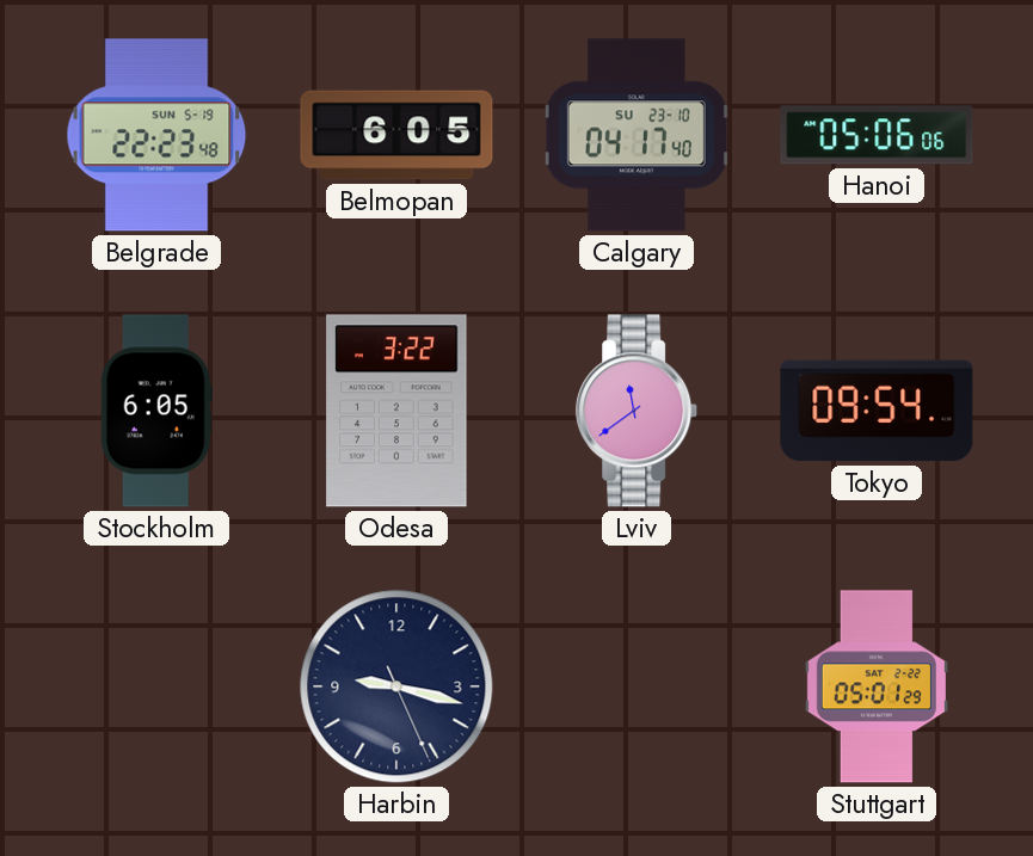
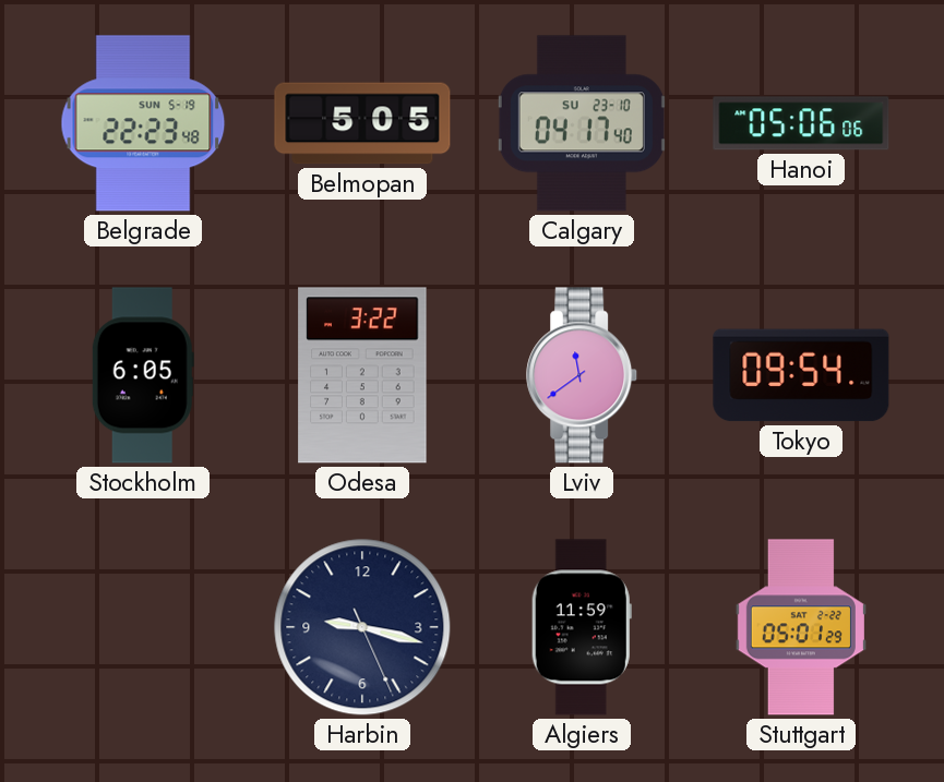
Belmopan: 6:05 -> 5:05
Algiers: none -> 11:59
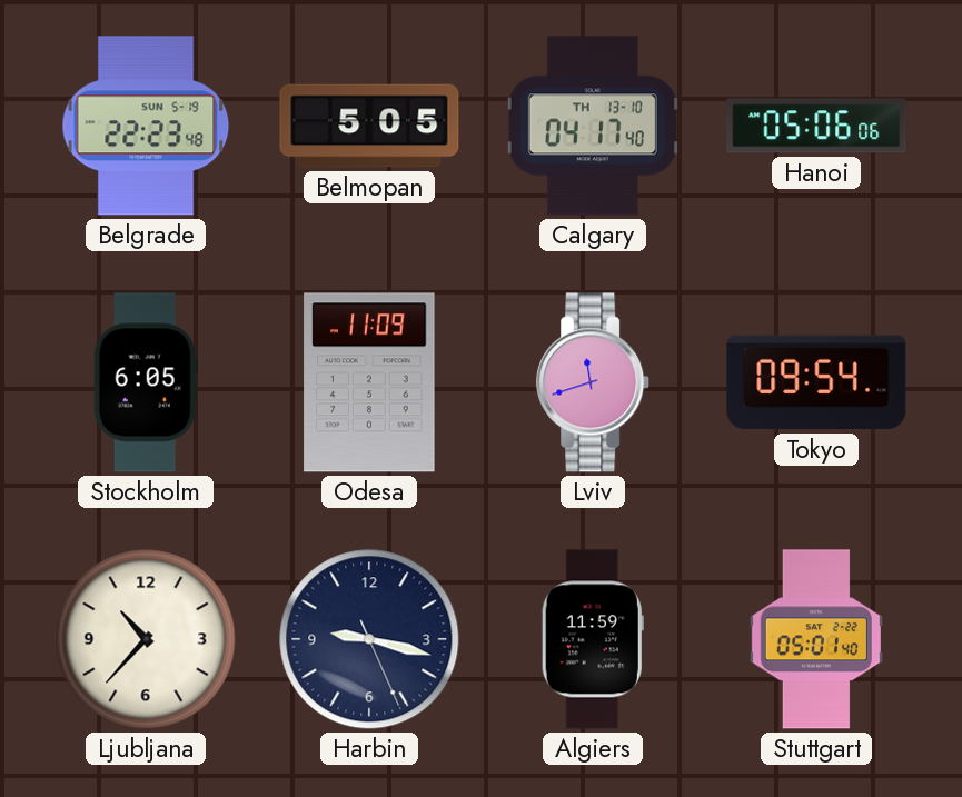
Calgary date: SU 23-10 -> TH 13-10
Odesa: 3:22 -> 11:09
Lviv: 11:39 -> 11:42
Ljubljana: none -> 10:37
Stuttgart: 05:01:29 -> 05:01:40
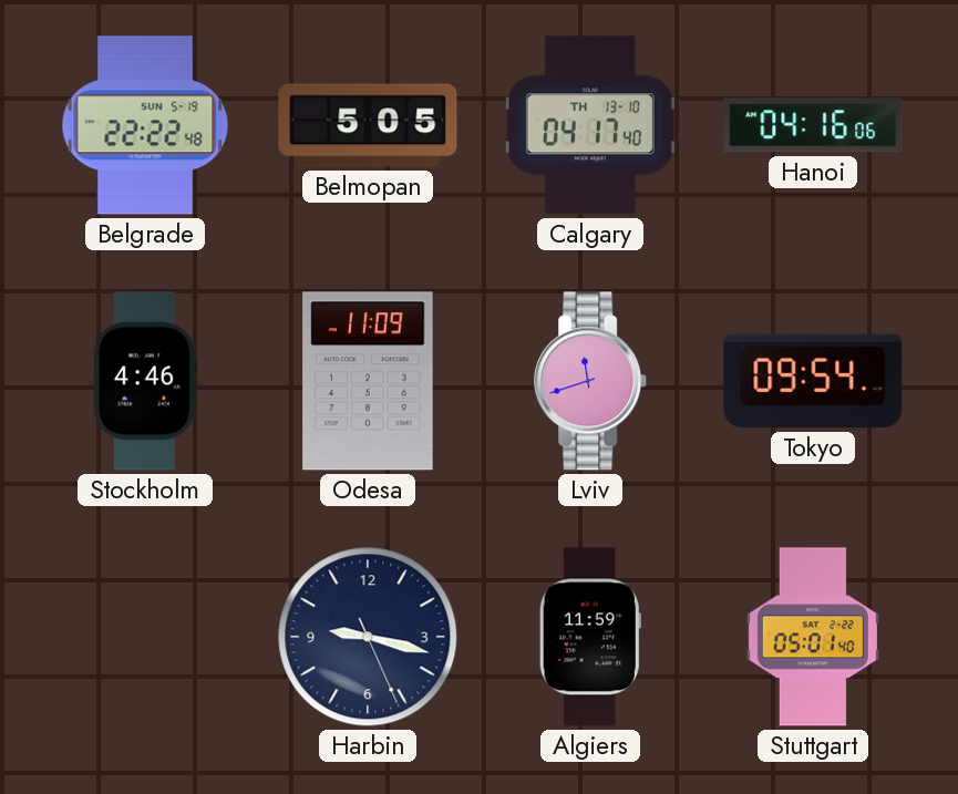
Belgrade: 22:23 -> 22:22
Hanoi: 05:06 -> 04:16
Stockholm: 6:05 -> 4:46
Ljubljana: 10:37 -> none
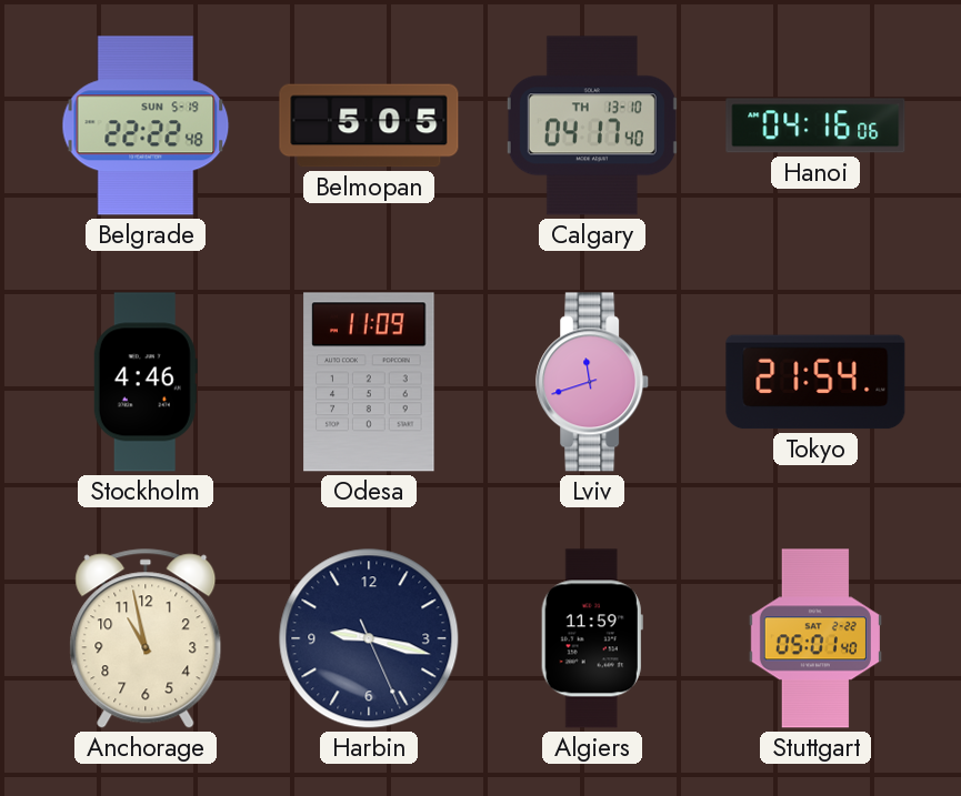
Tokyo: 09:54 -> 21:54
Anchorage: none -> 10:58
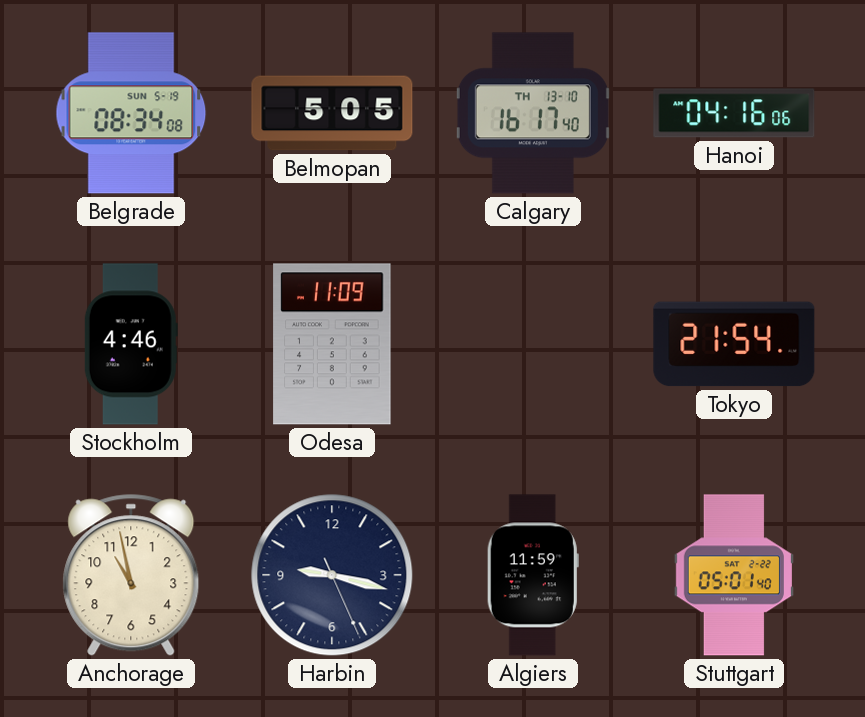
Belgrade: 22:22 -> 08:34
Calgary: 04:17 -> 16:17
Lviv: 11:42 -> none
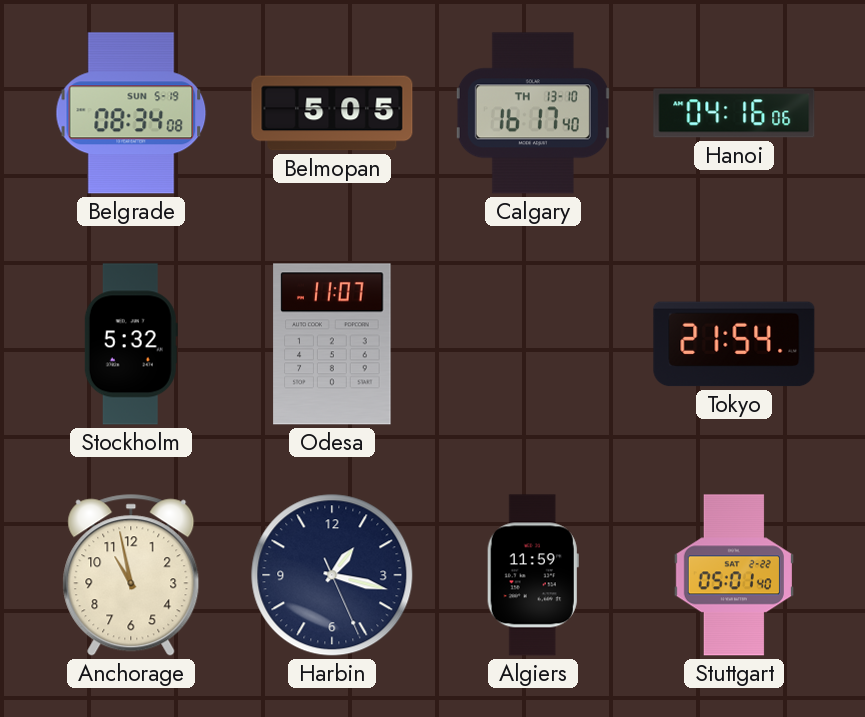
Stockholm: 4:46 -> 5:32
Odesa: 11:09 -> 11:07
Harbin: 9:17 -> 1:17
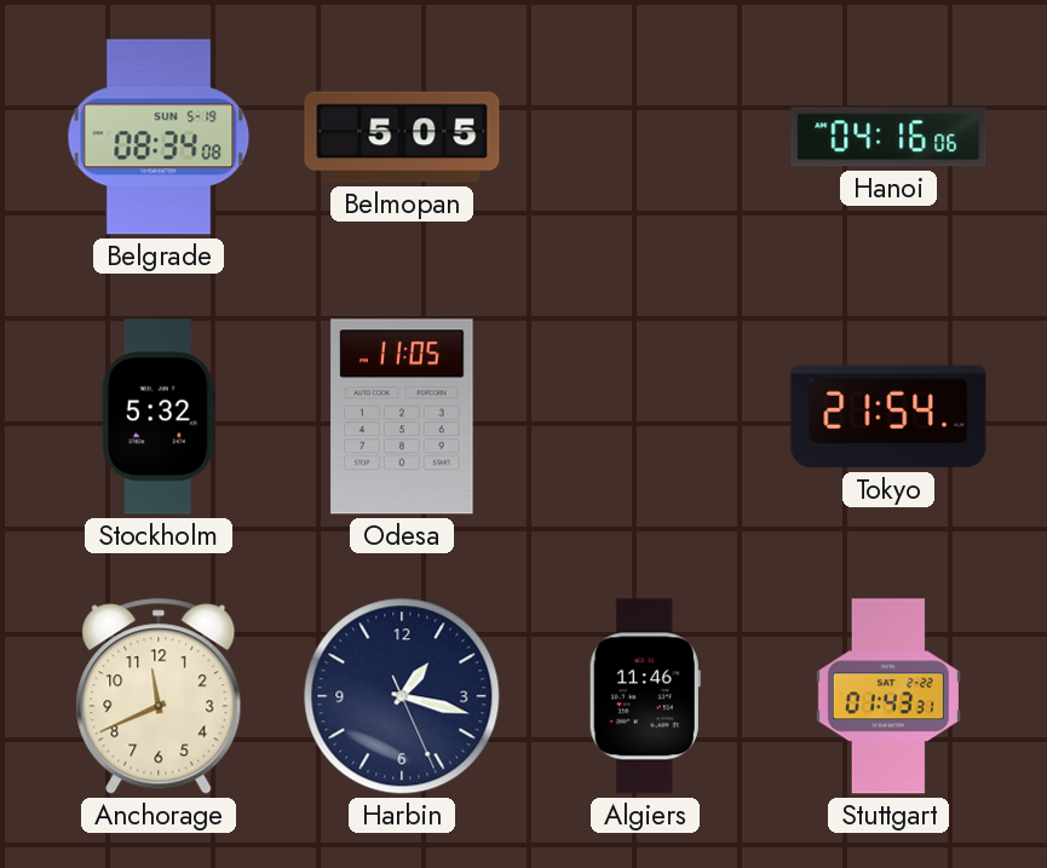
Calgary: 16:17 -> none
Odesa: 11:07 -> 11:05
Anchorage: 10:58 -> 11:41
Algiers: 11:59 -> 11:46
Stuttgart: 05:01 -> 01:43
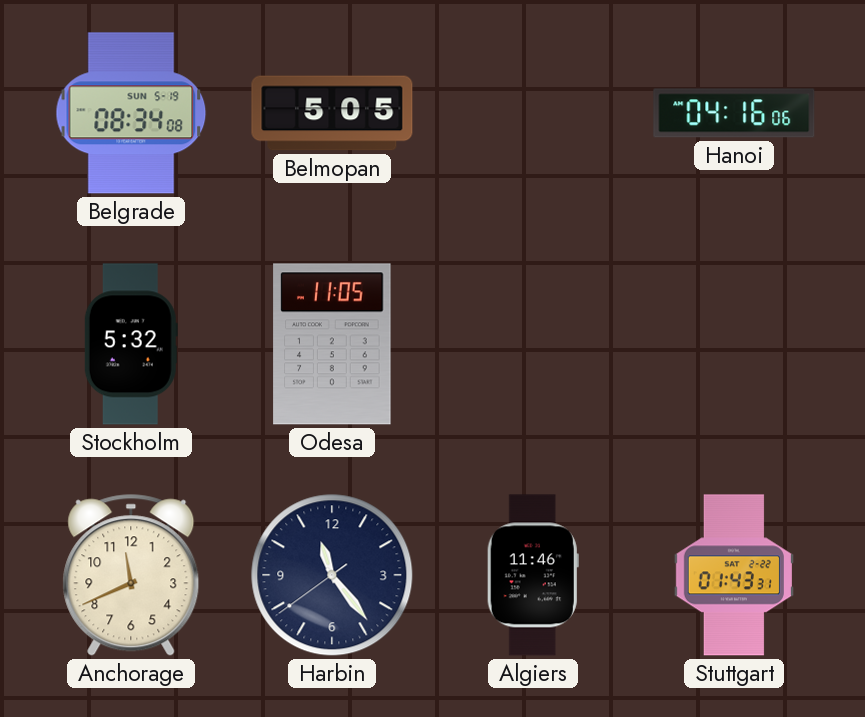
Tokyo: 21:54 -> none
Harbin: 1:17 -> 11:23
